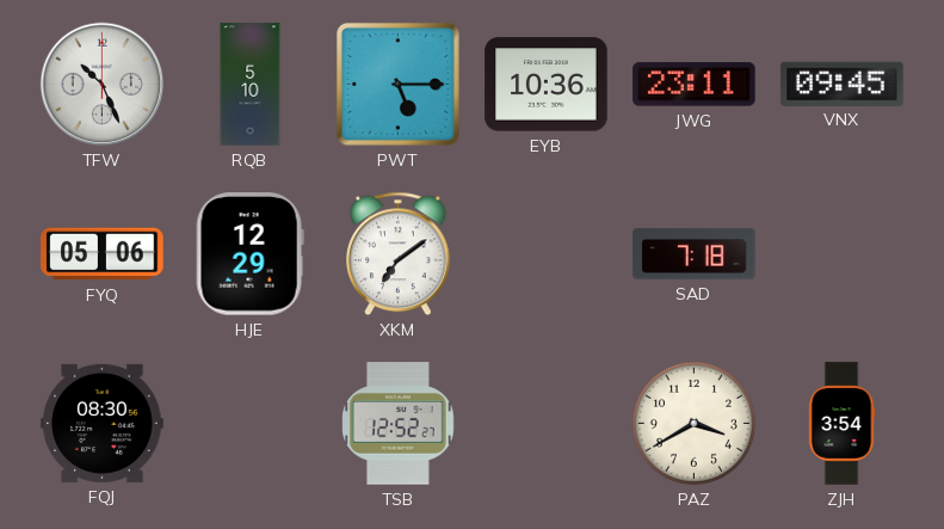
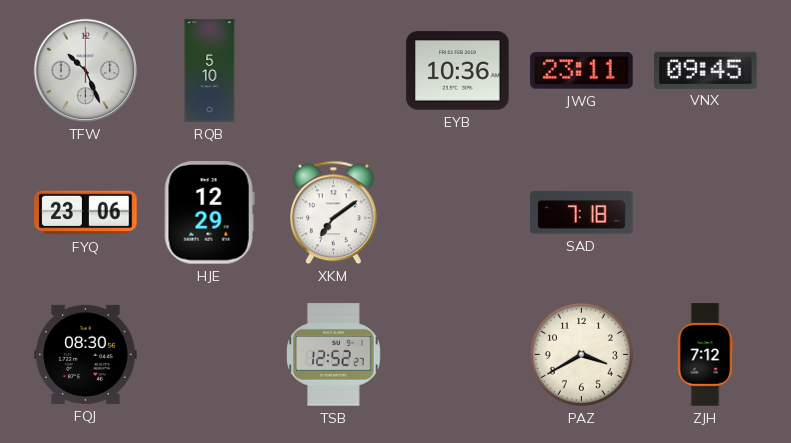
PWT: 5:15 -> none
FYQ: 05:06 -> 23:06
ZJH: 3:54 -> 7:12
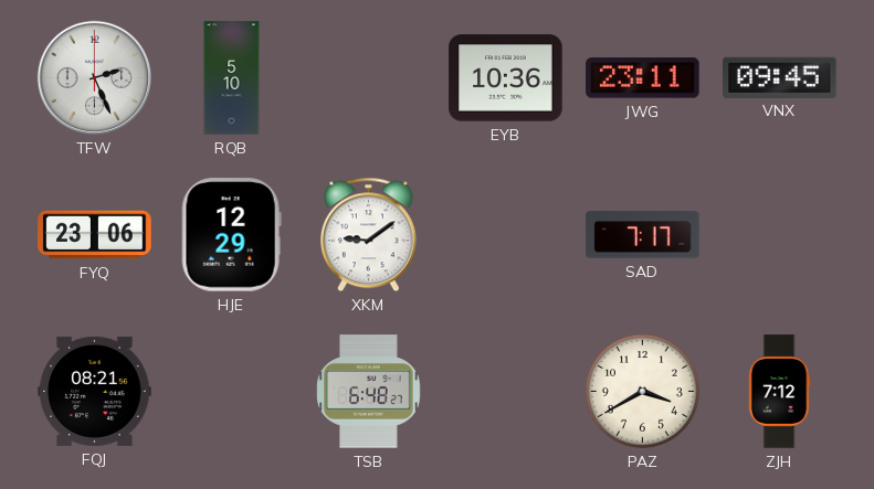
TFW: 10:26 -> 2:26
XKM: 7:09 -> 9:09
SAD: 7:18 -> 7:17
FQJ: 08:30 -> 08:21
TSB: 12:52 -> 6:48
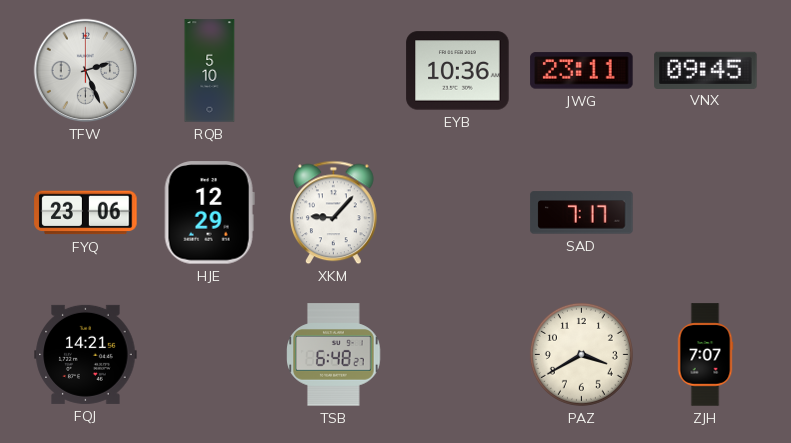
XKM: 9:09 -> 9:07
FQJ: 08:21 -> 14:21
ZJH: 7:12 -> 7:07
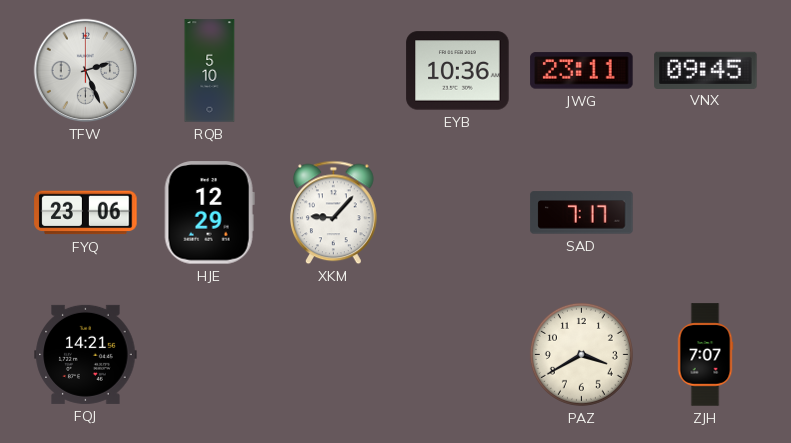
TSB: 6:48 -> none
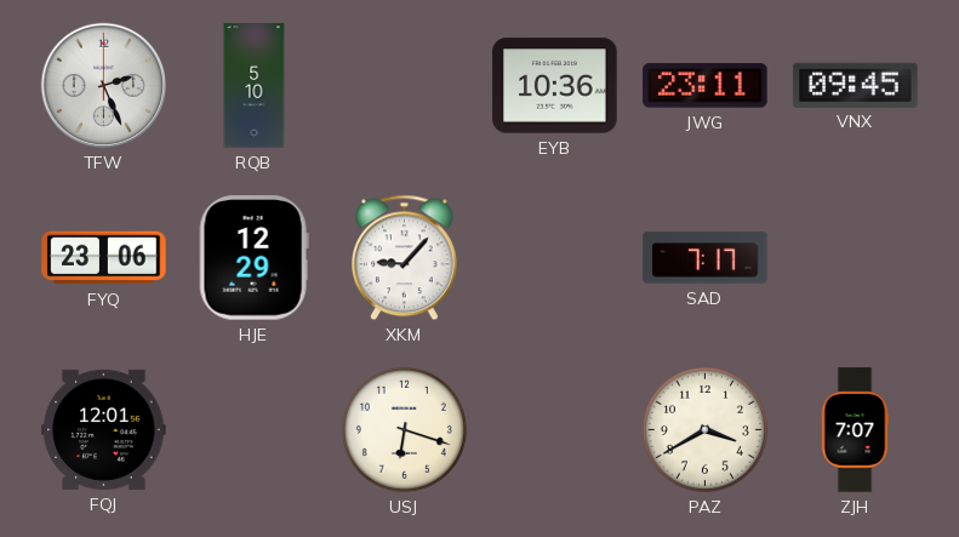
FQJ: 14:21 -> 12:01
USJ: none -> 6:18
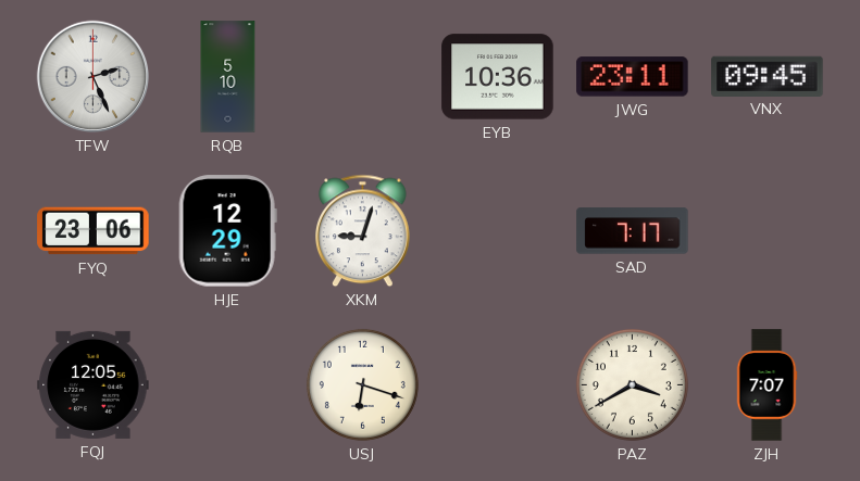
XKM: 9:07 -> 9:03
FQJ: 12:01 -> 12:05
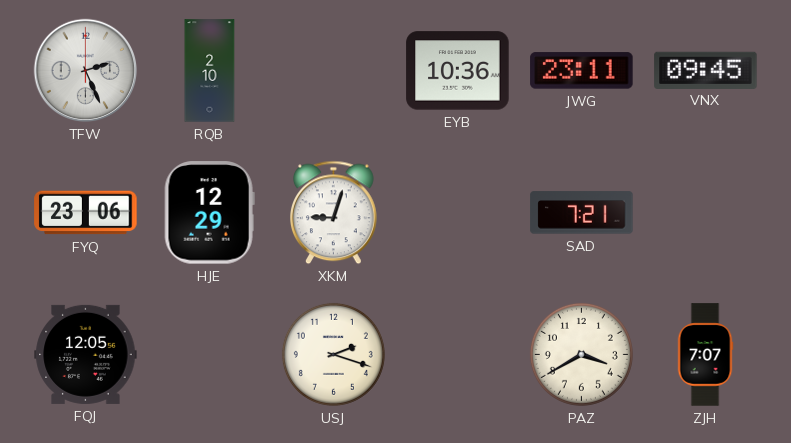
RQB: 5:10 -> 2:10
SAD: 7:17 -> 7:21
USJ: 6:18 -> 2:18
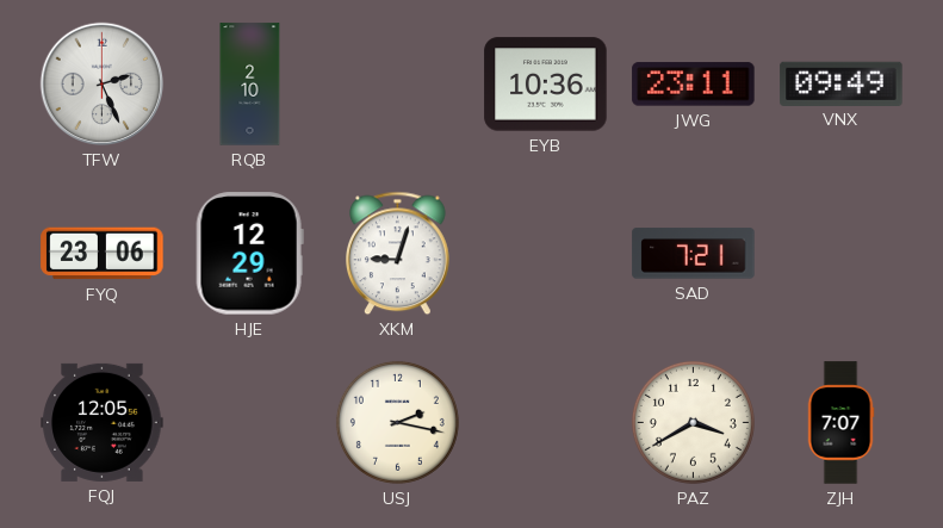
VNX: 09:45 -> 09:49
USJ: 2:18 -> 2:17
